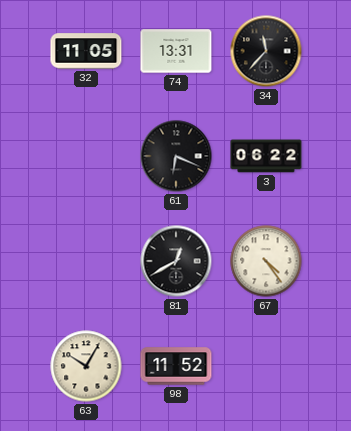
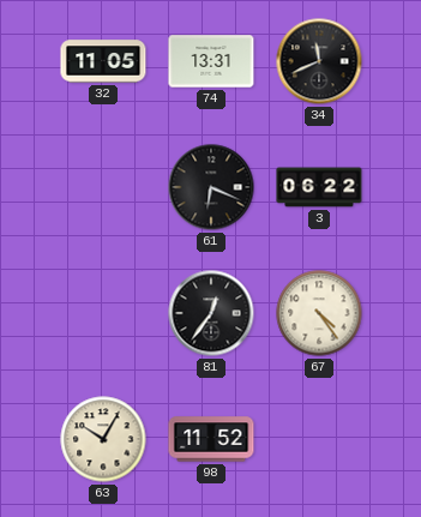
34: 11:37 -> 11:41
81: 12:40 -> 12:36
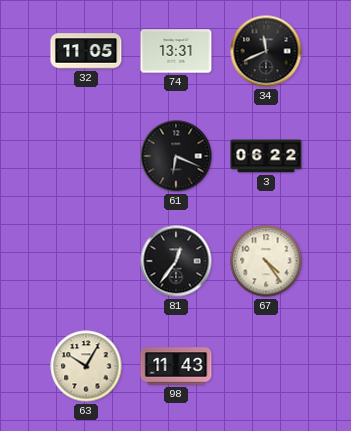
98: 11:52 -> 11:43
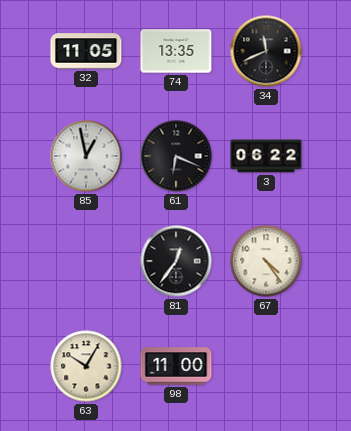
74: 13:31 -> 13:35
85: none -> 12:58
98: 11:43 -> 11:00
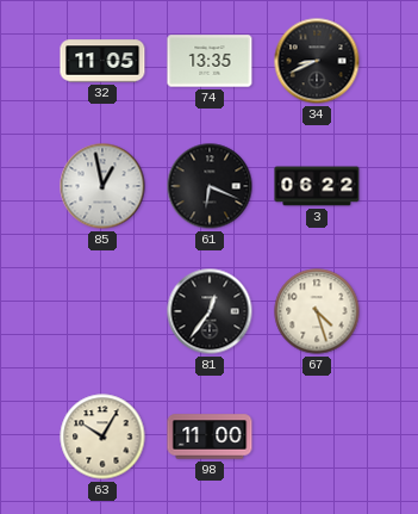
34: 11:41 -> 8:41
67: 4:24 -> 4:27
